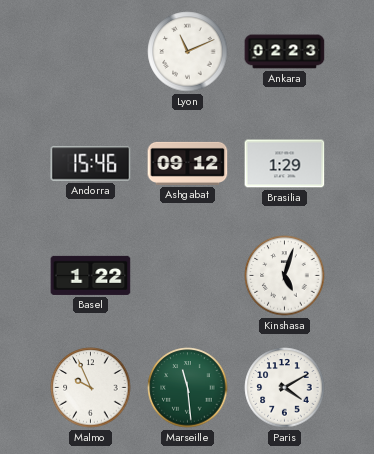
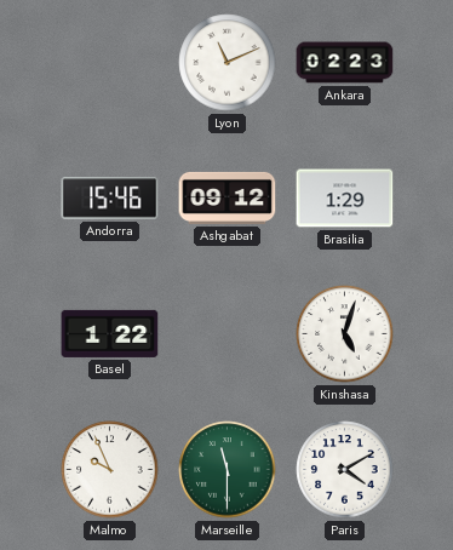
Marseille: 11:29 -> 11:30
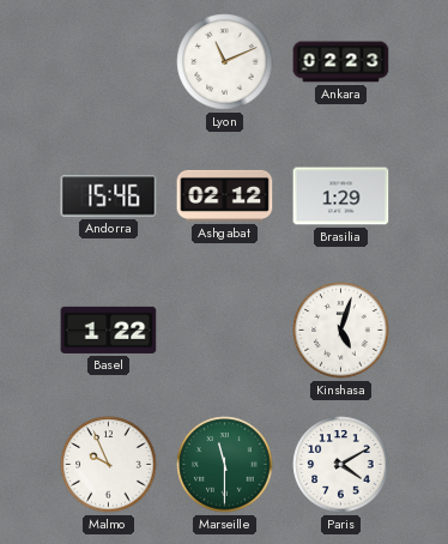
Ashgabat: 09:12 -> 02:12
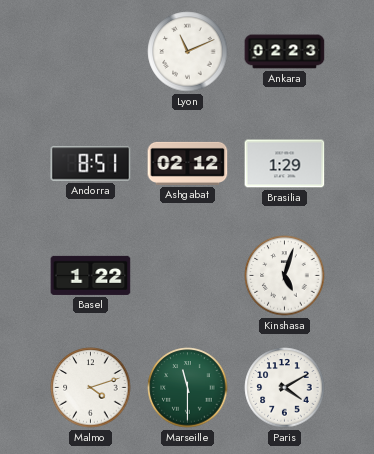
Andorra: 15:46 -> 8:51
Malmo: 9:56 -> 4:12
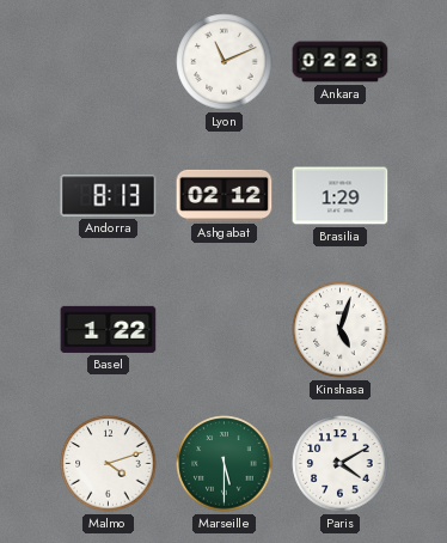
Andorra: 8:51 -> 8:13
Marseille: 11:30 -> 5:30
